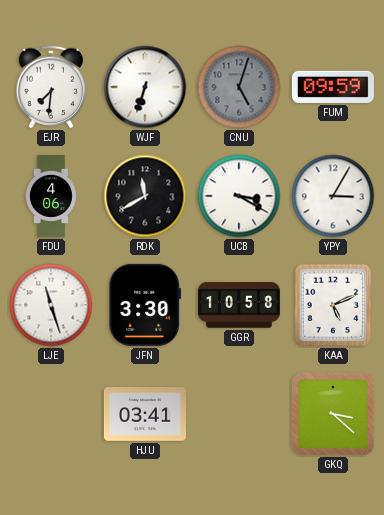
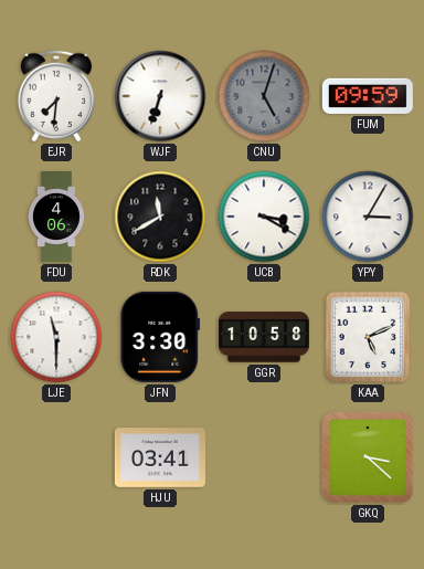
LJE: 11:27 -> 11:30
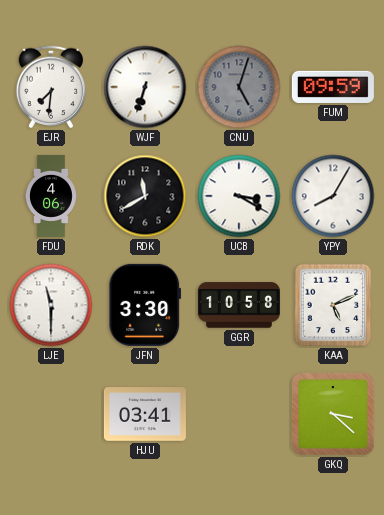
YPY: 3:05 -> 8:05
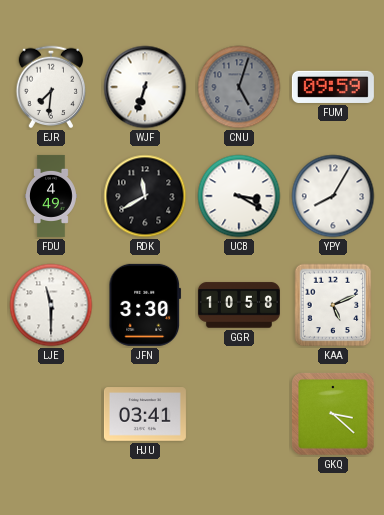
FDU: 4:06 -> 4:49
